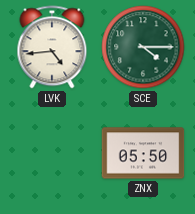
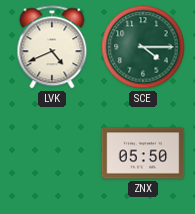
LVK: 4:44 -> 4:41
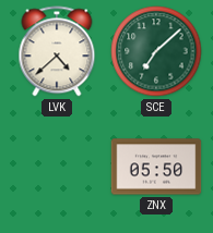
LVK: 4:41 -> 4:38
SCE: 4:15 -> 7:08
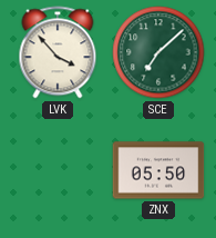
LVK: 4:38 -> 3:53
